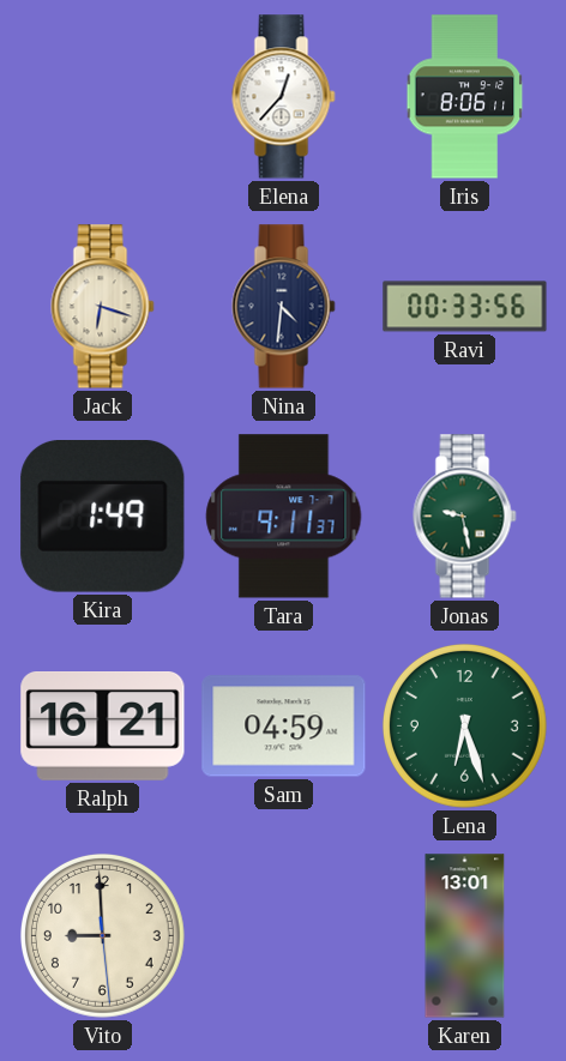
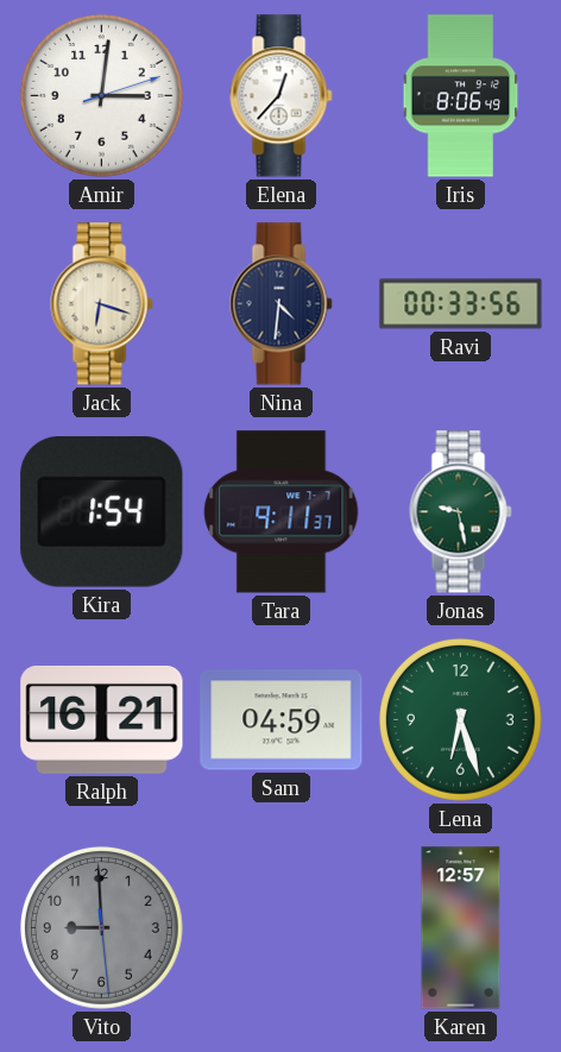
Amir: none -> 3:01
Iris: 8:06:11 -> 8:06:49
Kira: 1:49 -> 1:54
Vito dial: cream -> grey
Karen: 13:01 -> 12:57
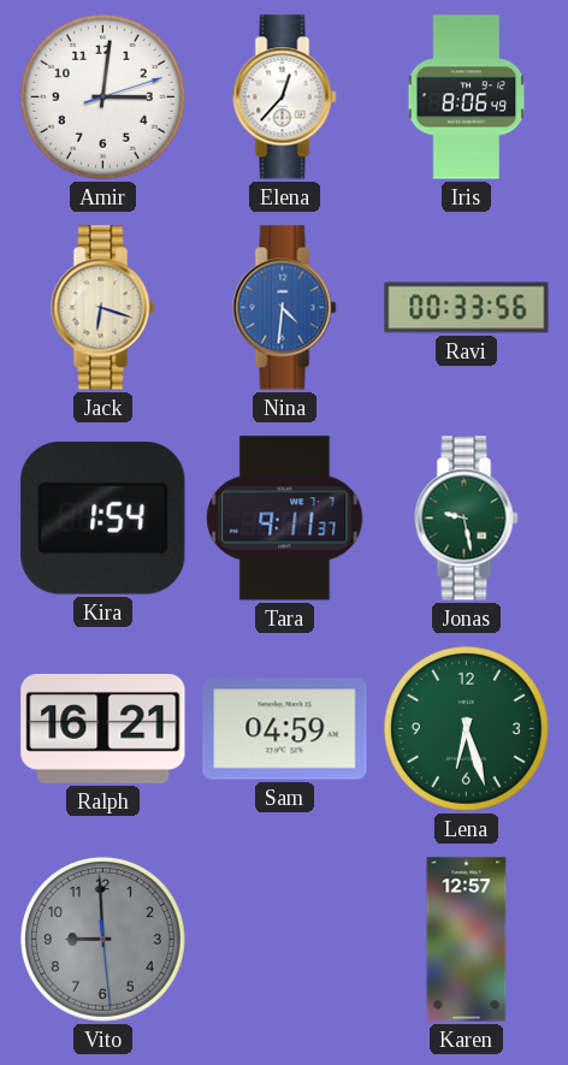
Nina dial: navy -> blue
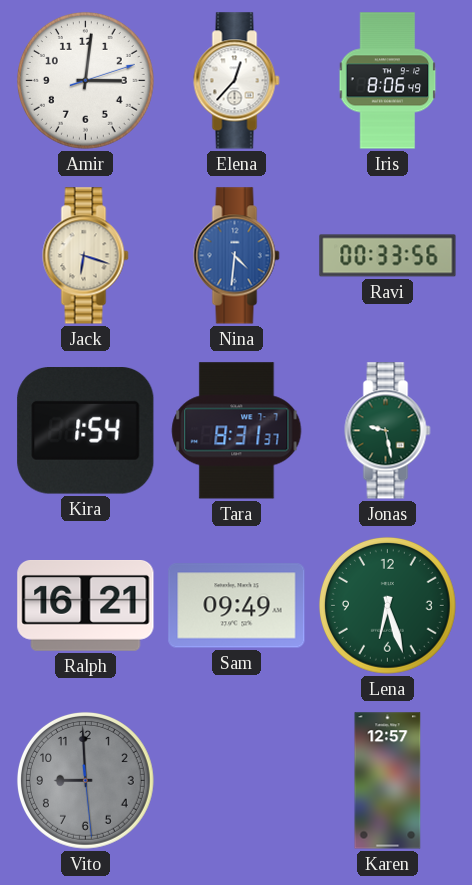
Tara: 9:11 -> 8:31
Sam: 04:59 -> 09:49
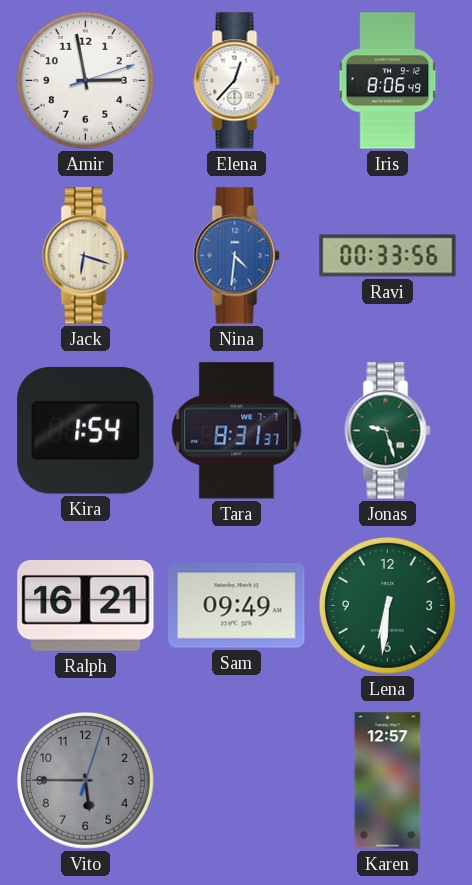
Amir: 3:01 -> 2:58
Jonas: 9:28 -> 9:27
Lena: 6:27 -> 6:31
Vito: 8:59 -> 5:45
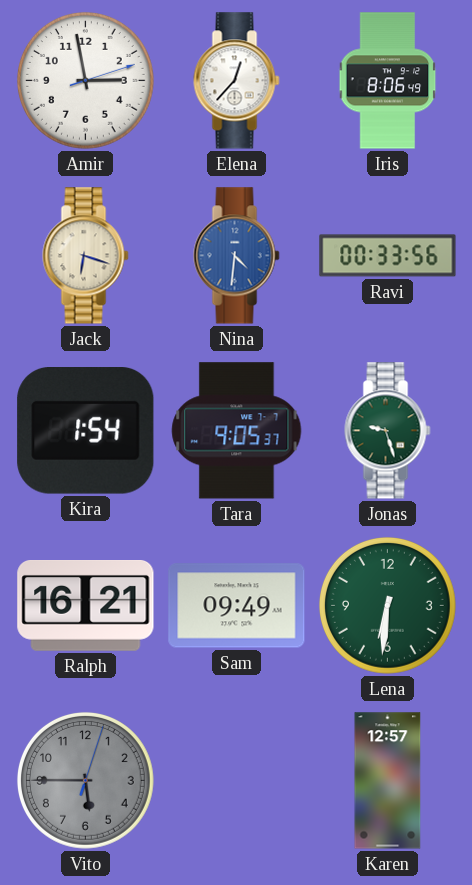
Tara: 8:31 -> 9:05
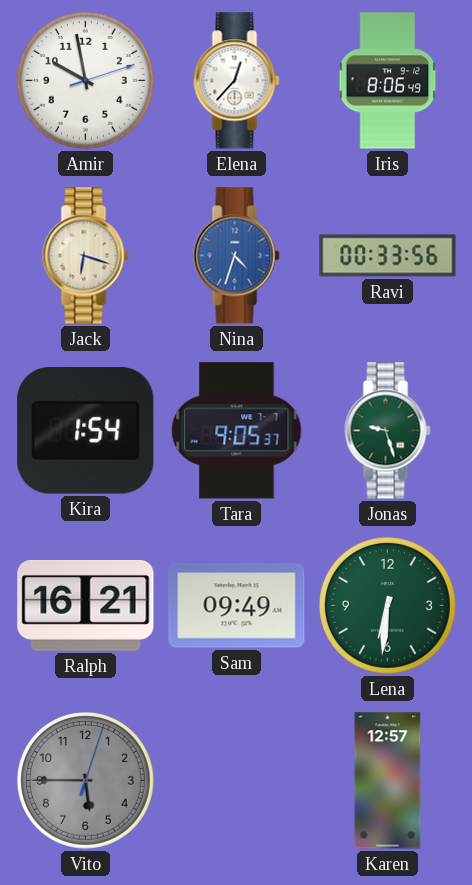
Amir: 2:58 -> 9:58
Nina: 4:31 -> 4:33
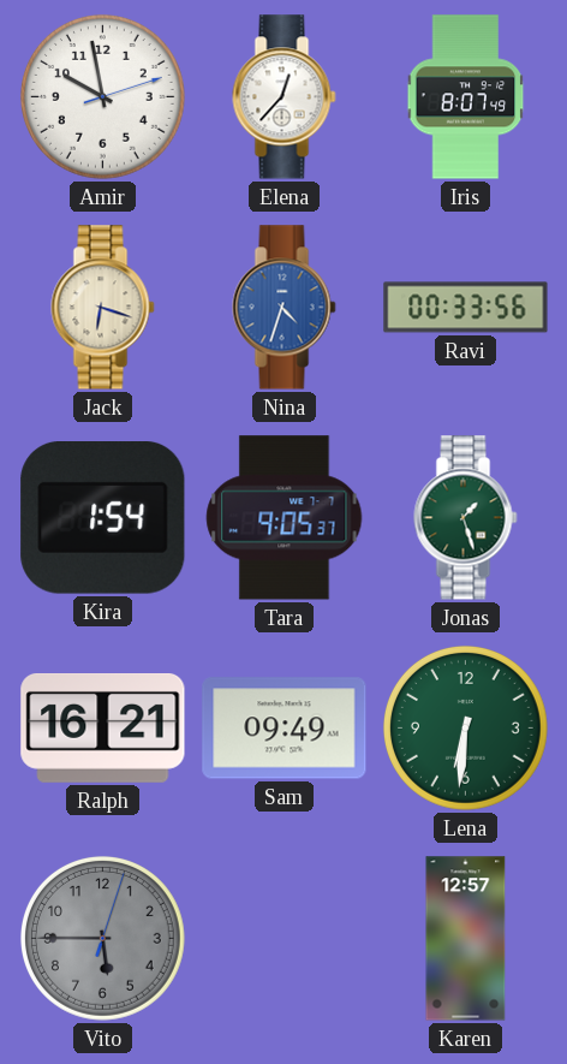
Iris: 8:06 -> 8:07
Jonas: 9:27 -> 1:27
